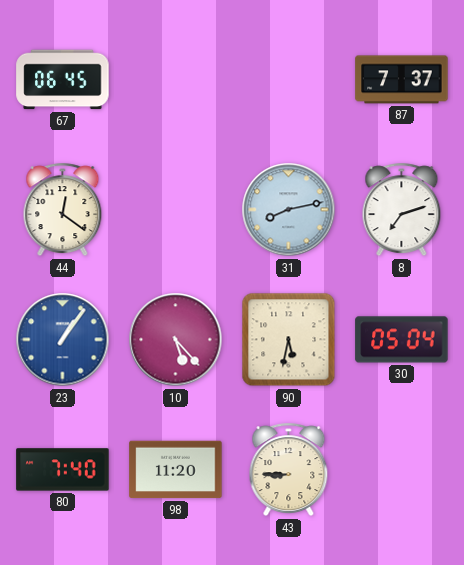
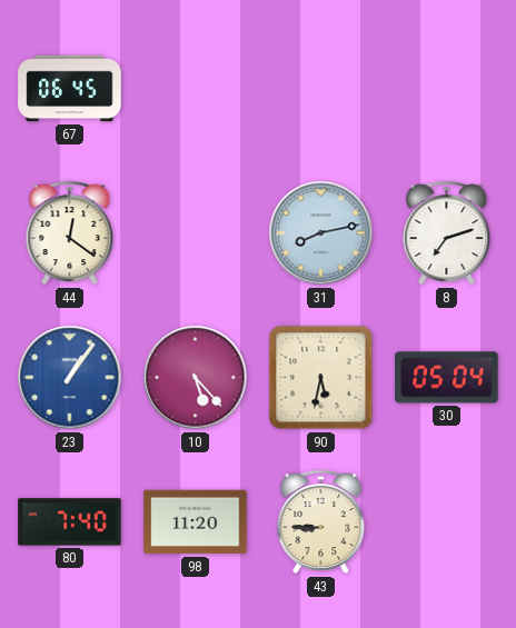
87: 7:37 -> none
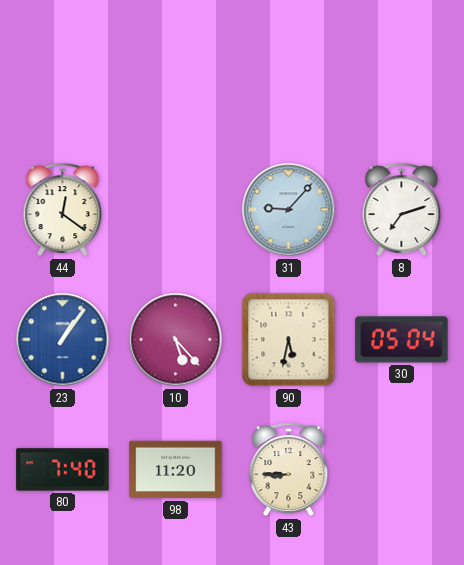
67: 06:45 -> none
31: 8:13 -> 9:07
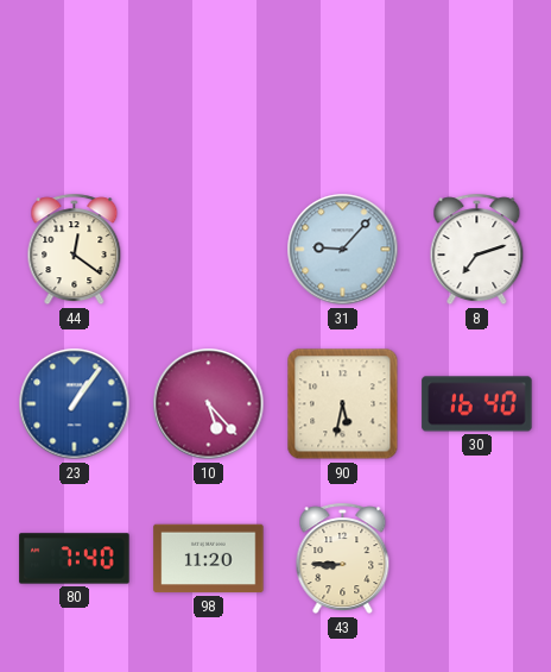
30: 05:04 -> 16:40
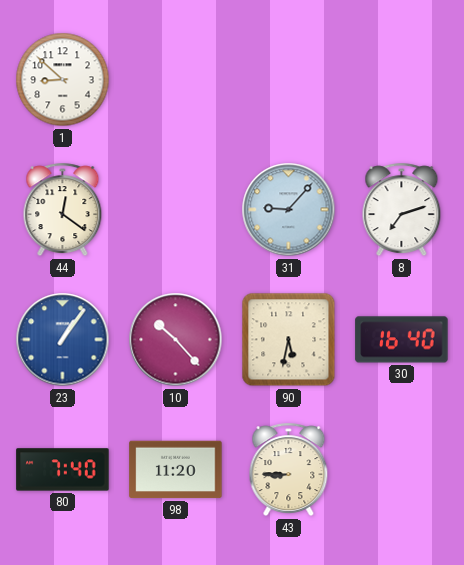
1: none -> 8:52
10: 5:23 -> 10:23
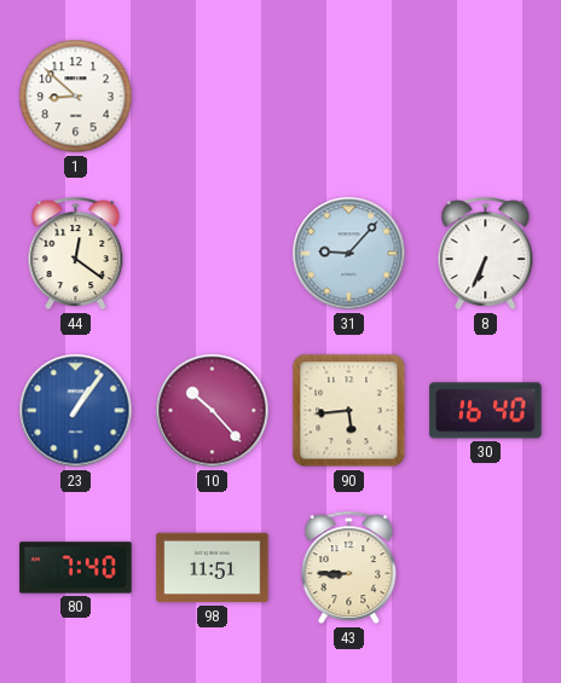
8: 7:12 -> 6:34
90: 5:32 -> 5:44
98: 11:20 -> 11:51
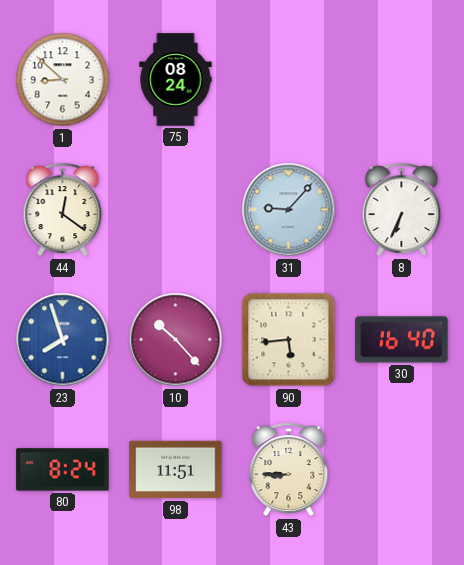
75: none -> 08:24
23: 1:06 -> 7:57
80: 7:40 -> 8:24
